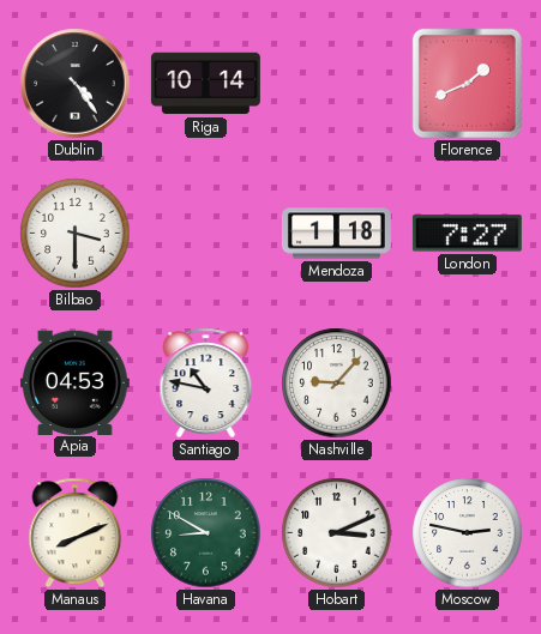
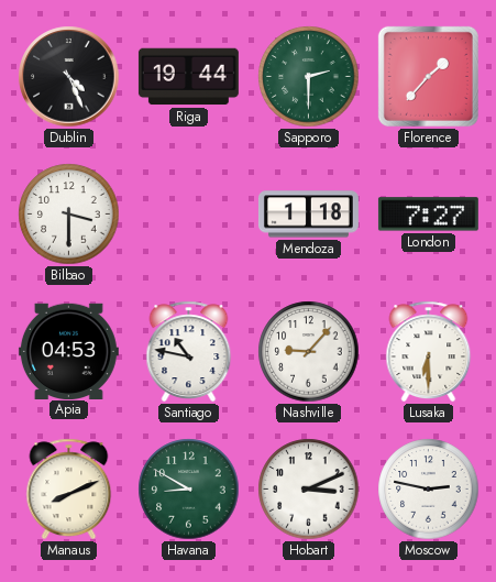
Dublin: 4:24 -> 4:26
Riga: 10:14 -> 19:44
Sapporo: none -> 2:30
Florence: 1:41 -> 1:37
Lusaka: none -> 6:30
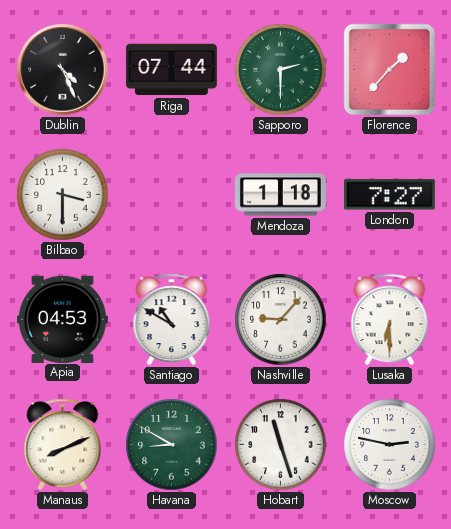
Riga: 19:44 -> 07:44
Santiago: 10:47 -> 10:50
Hobart: 3:11 -> 11:27
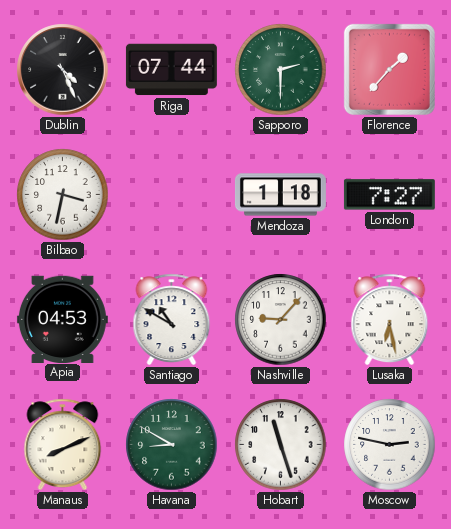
Bilbao: 3:30 -> 3:32
Lusaka: 6:30 -> 6:28
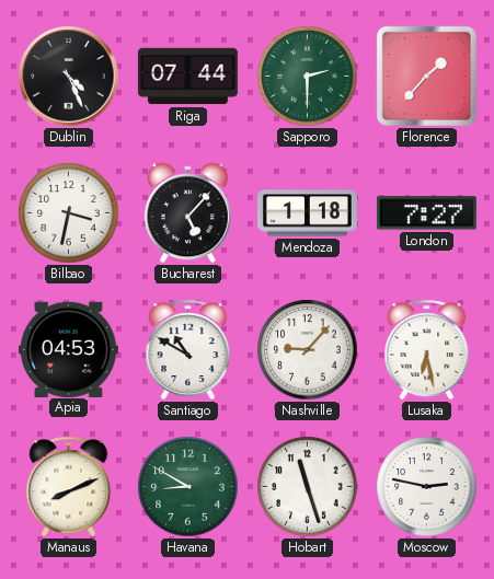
Bucharest: none -> 5:07
